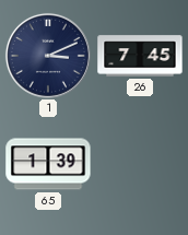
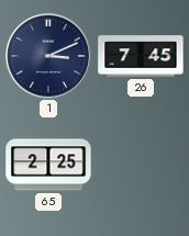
65: 1:39 -> 2:25
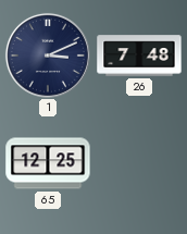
26: 7:45 -> 7:48
65: 2:25 -> 12:25
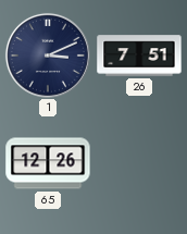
26: 7:48 -> 7:51
65: 12:25 -> 12:26
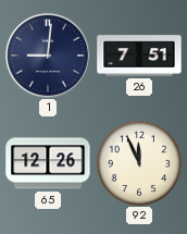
1: 3:11 -> 9:01
92: none -> 11:56
